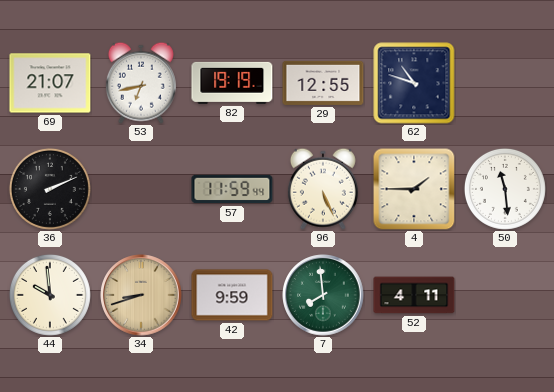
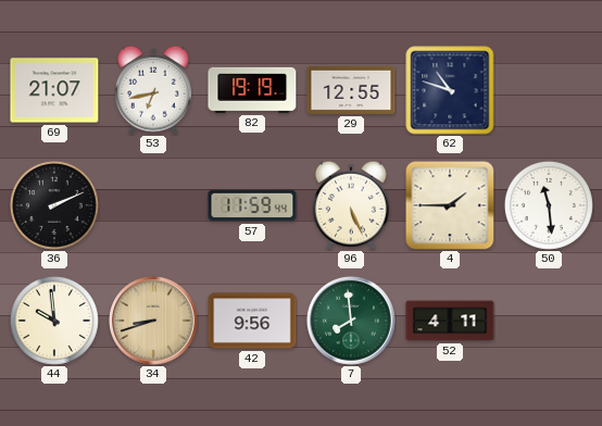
42: 9:59 -> 9:56
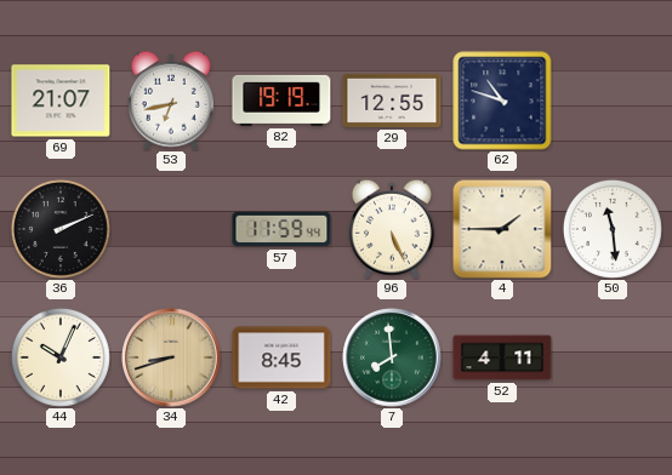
44: 9:59 -> 10:04
42: 9:56 -> 8:45
